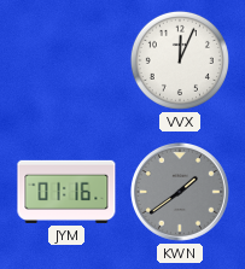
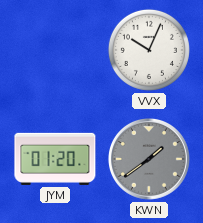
VVX: 12:04 -> 10:04
JYM: 01:16 -> 01:20
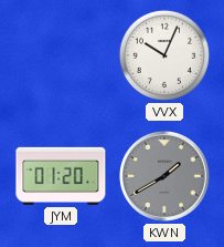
KWN: 1:39 -> 1:40
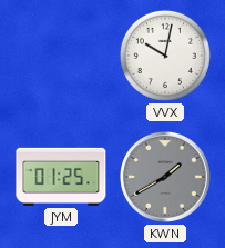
VVX: 10:04 -> 10:02
JYM: 01:20 -> 01:25
